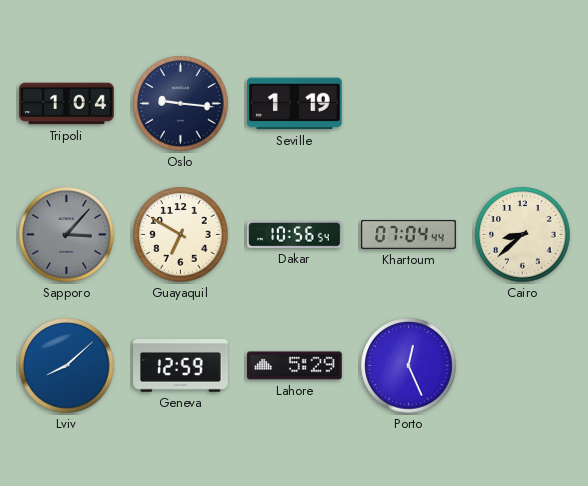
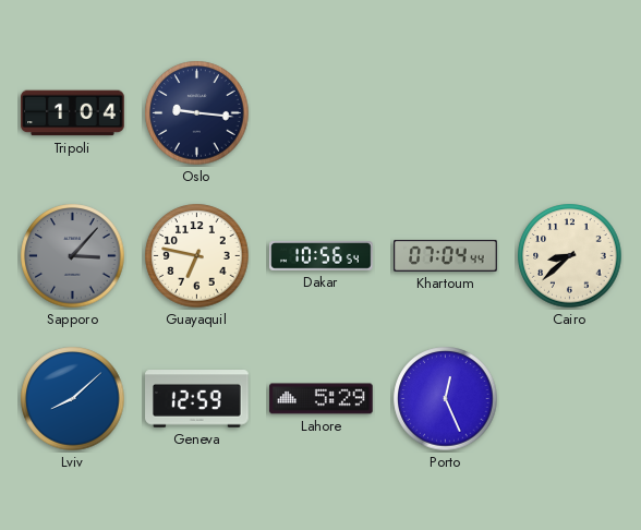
Seville: 1:19 -> none
Guayaquil: 6:50 -> 6:47
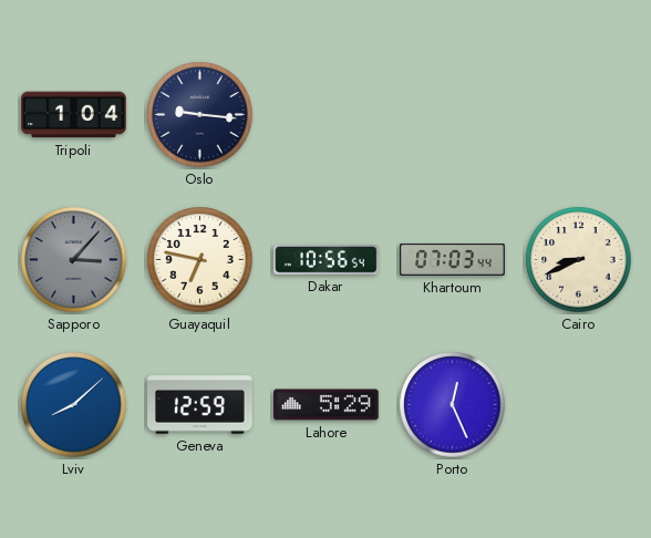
Khartoum: 07:04 -> 07:03
Cairo: 8:38 -> 8:41
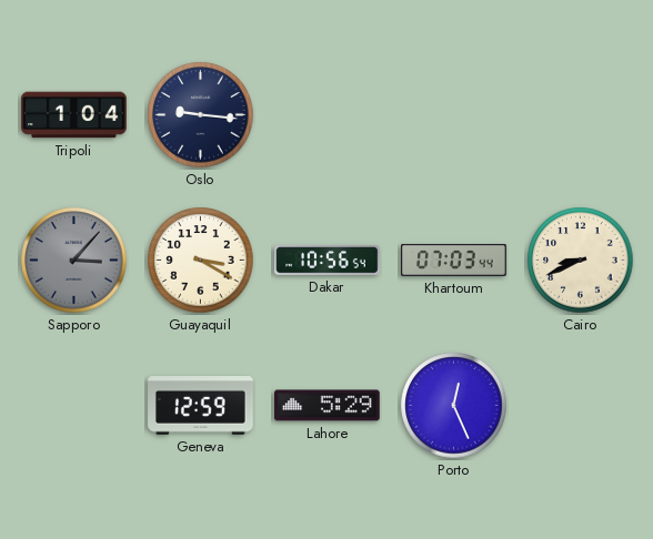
Guayaquil: 6:47 -> 3:20
Lviv: 8:08 -> none
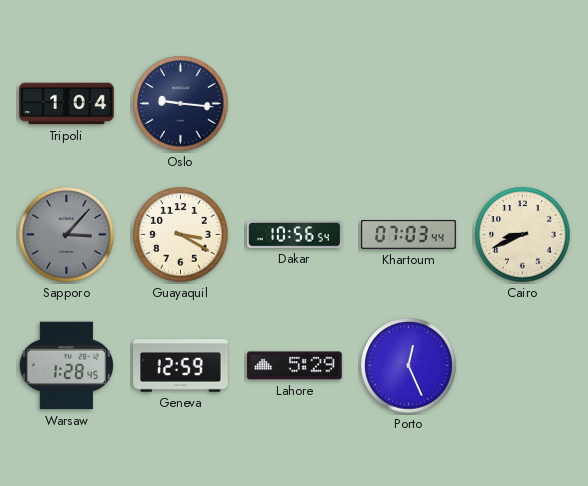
Warsaw: none -> 1:28
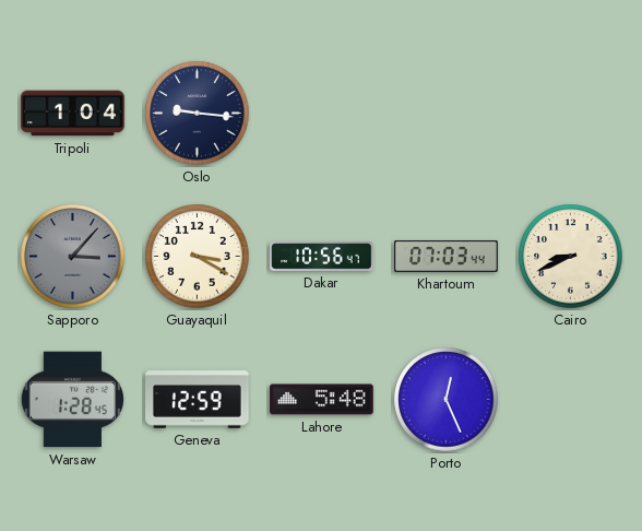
Dakar: 10:56:54 -> 10:56:47
Lahore: 5:29 -> 5:48
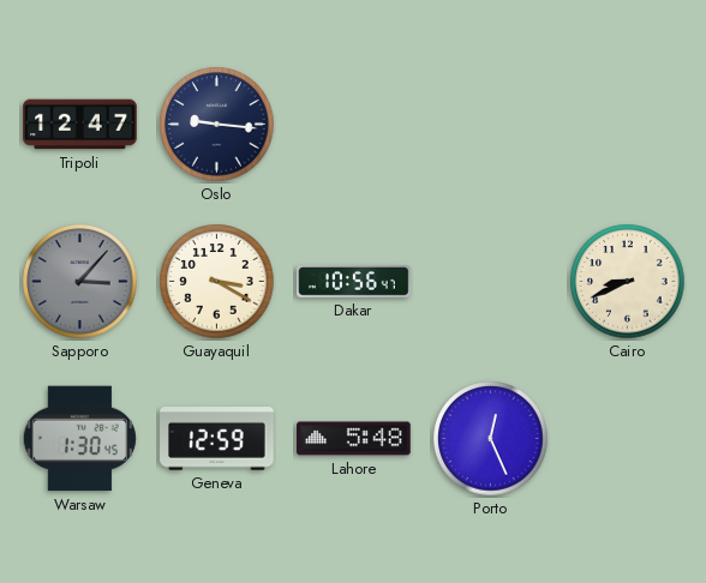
Tripoli: 1:04 -> 12:47
Khartoum: 07:03 -> none
Warsaw: 1:28 -> 1:30
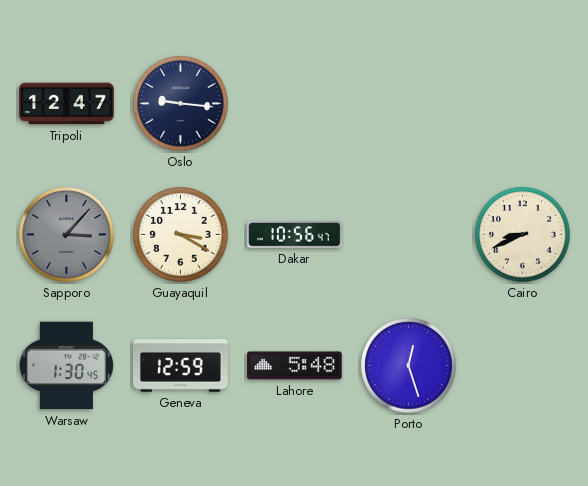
Porto: 12:26 -> 12:27
